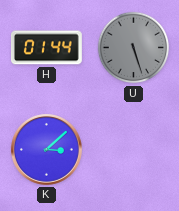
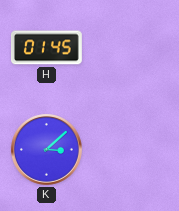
H: 01:44 -> 01:45
U: 5:27 -> none
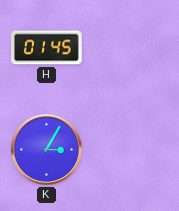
K: 3:08 -> 3:05
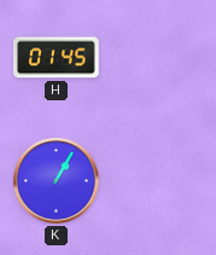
K: 3:05 -> 1:05
